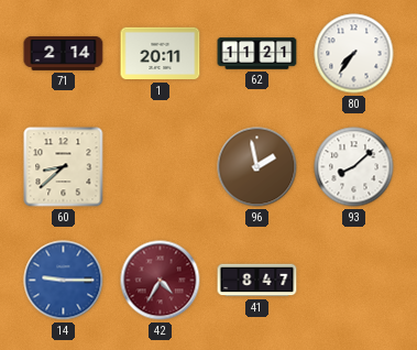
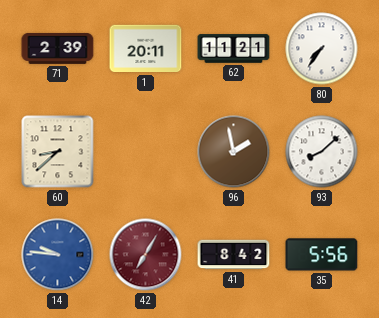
71: 2:14 -> 2:39
14: 9:15 -> 9:46
42: 4:35 -> 7:05
41: 8:47 -> 8:42
35: none -> 5:56
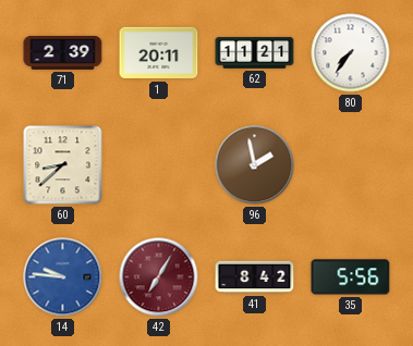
93: 8:08 -> none
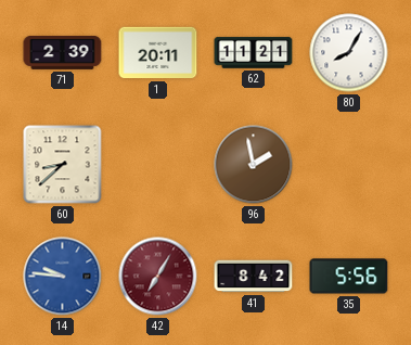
80: 7:36 -> 8:05
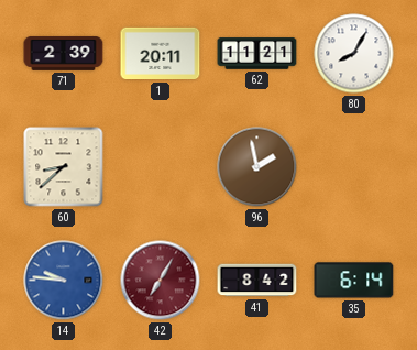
35: 5:56 -> 6:14
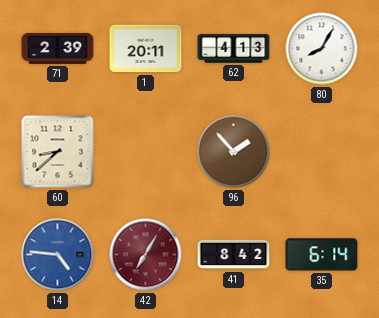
62: 11:21 -> 4:13
96: 1:58 -> 1:53
14: 9:46 -> 4:46
